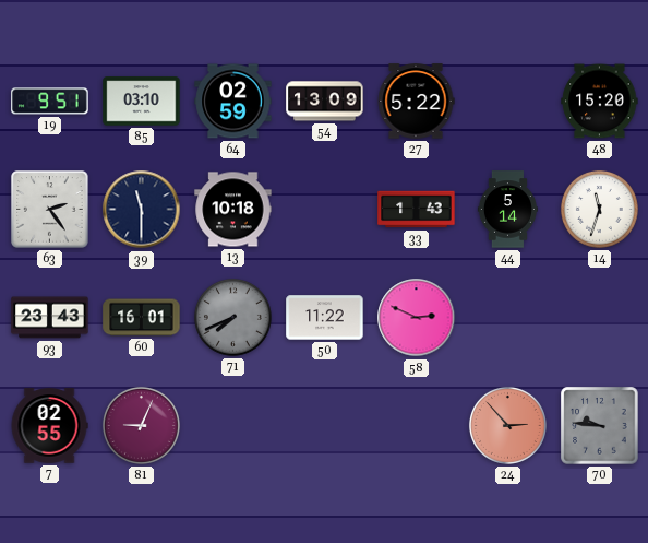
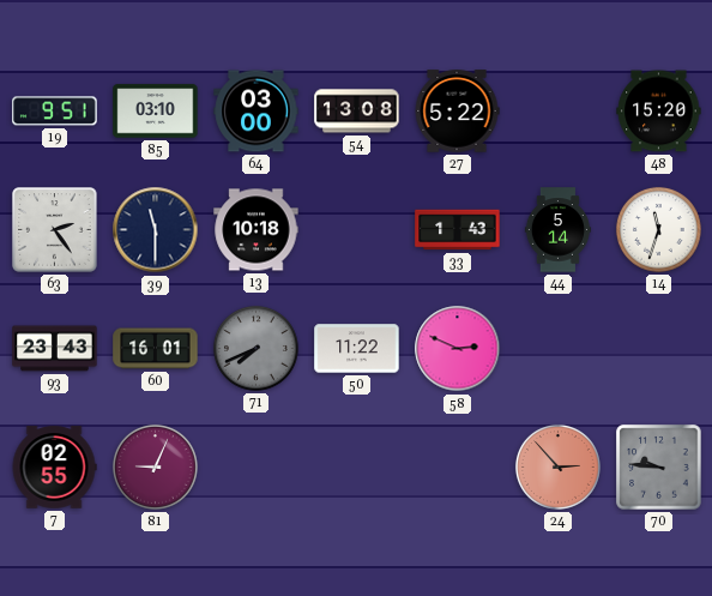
64: 02:59 -> 03:00
54: 13:09 -> 13:08
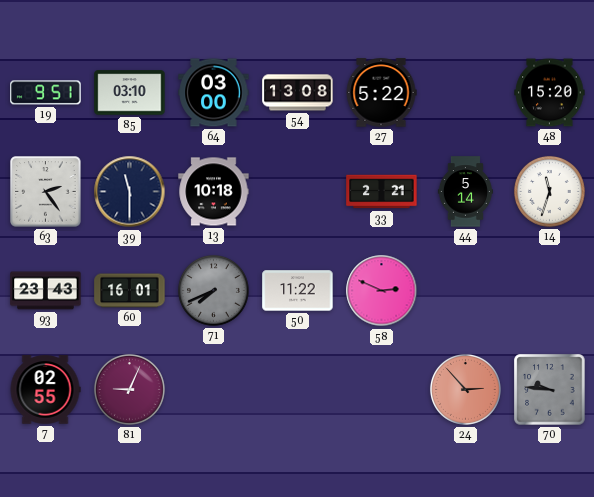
33: 1:43 -> 2:21
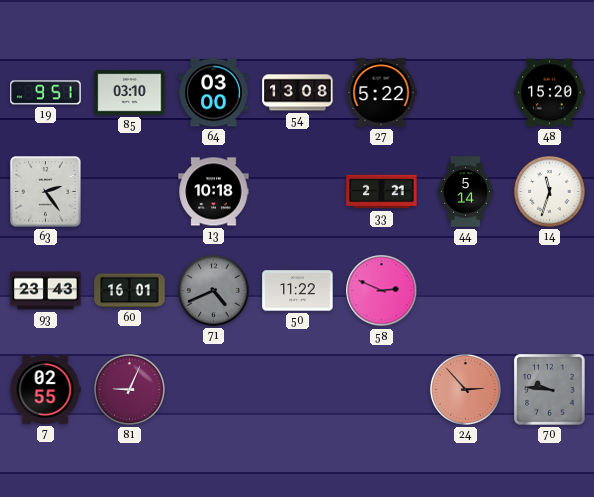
39: 11:30 -> none
71: 7:41 -> 4:41
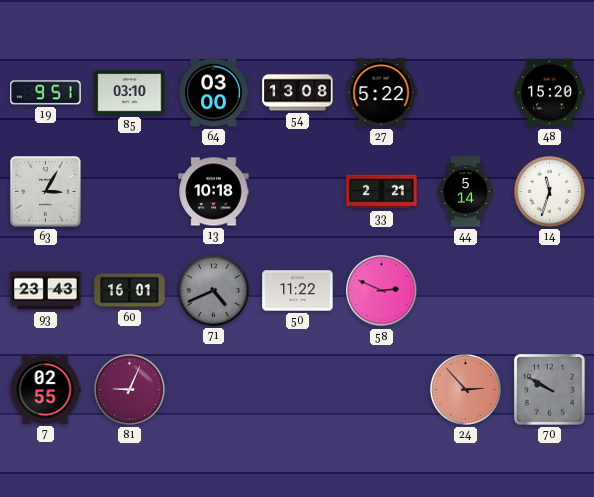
63: 2:24 -> 3:05
70: 9:46 -> 9:50
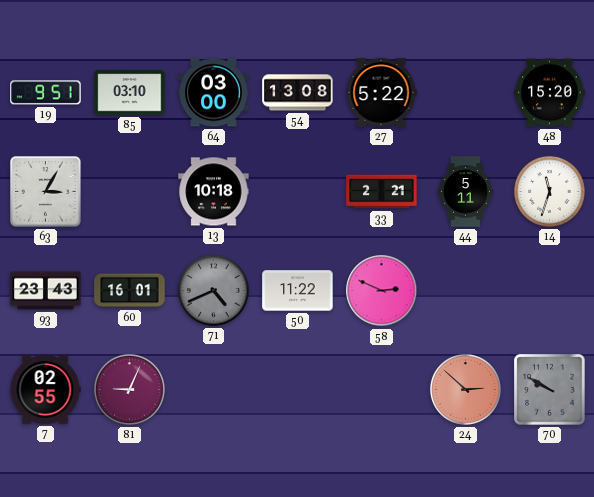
44: 5:14 -> 5:11
24: 2:53 -> 2:52
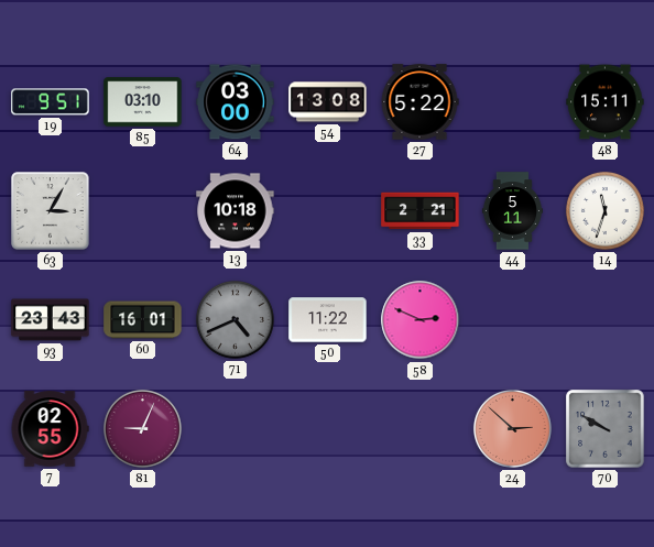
48: 15:20 -> 15:11
